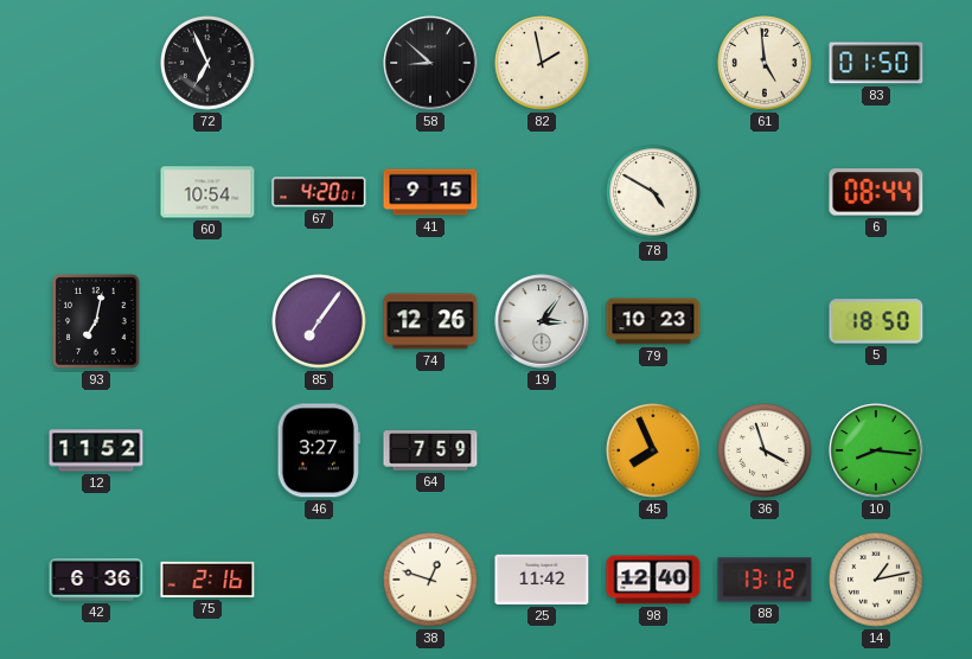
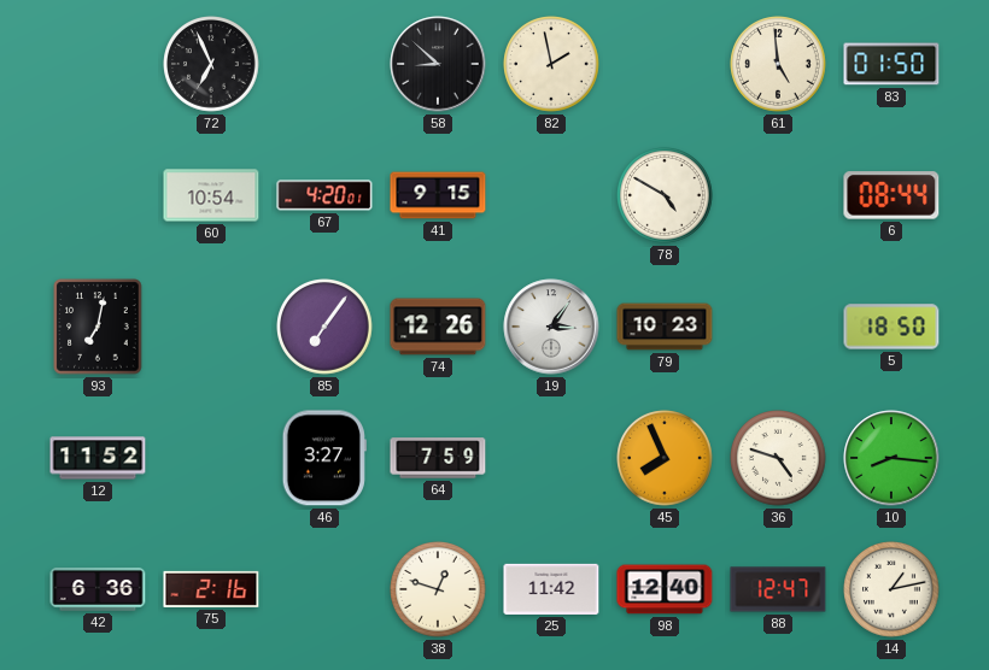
36: 3:57 -> 4:48
88: 13:12 -> 12:47
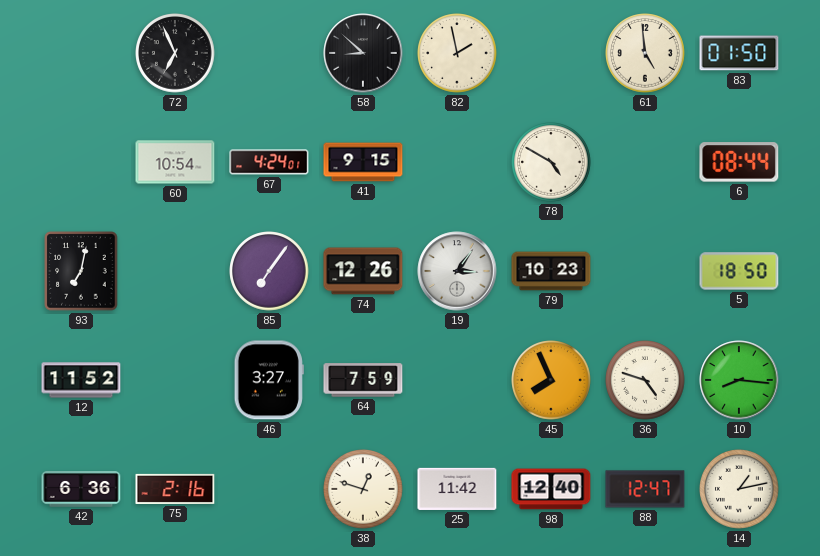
67: 4:20 -> 4:24
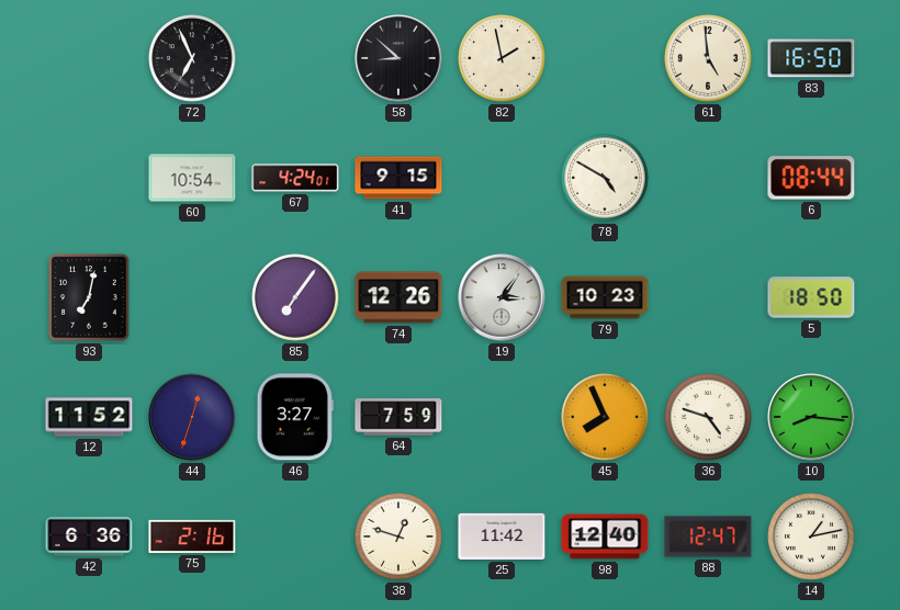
83: 01:50 -> 16:50
44: none -> 12:33
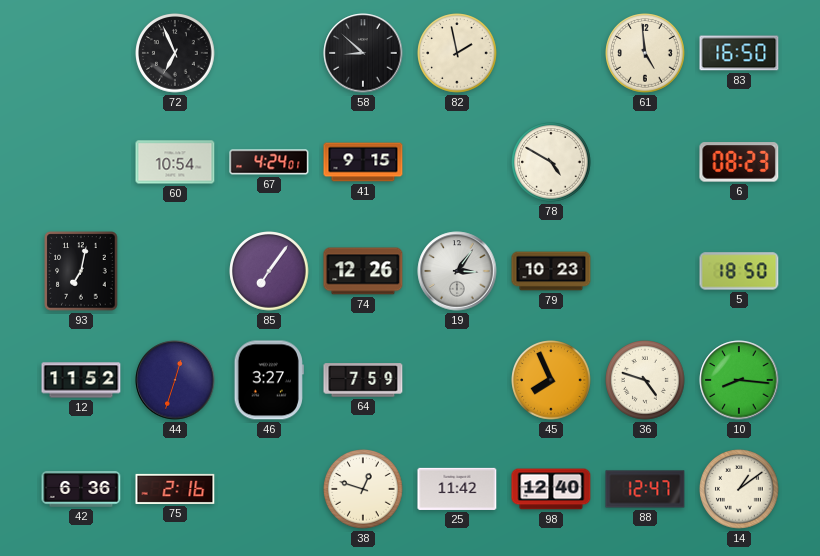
6: 08:44 -> 08:23
14: 1:13 -> 1:09
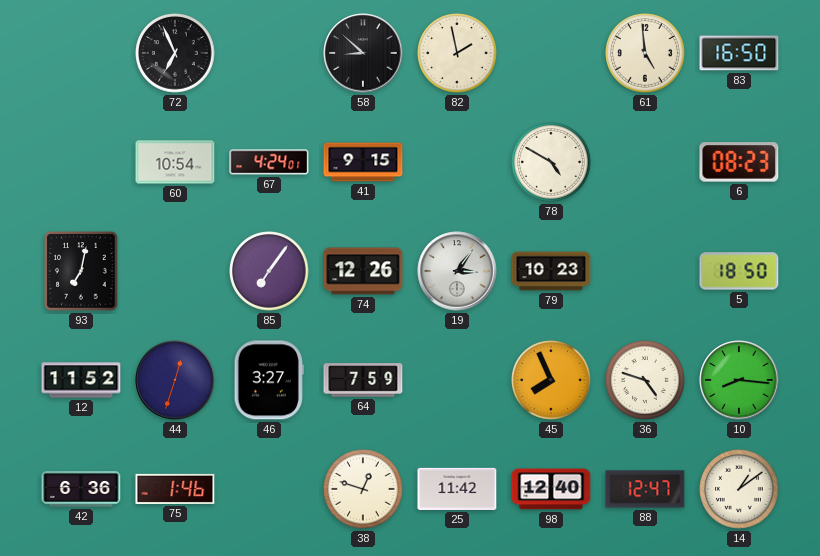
75: 2:16 -> 1:46
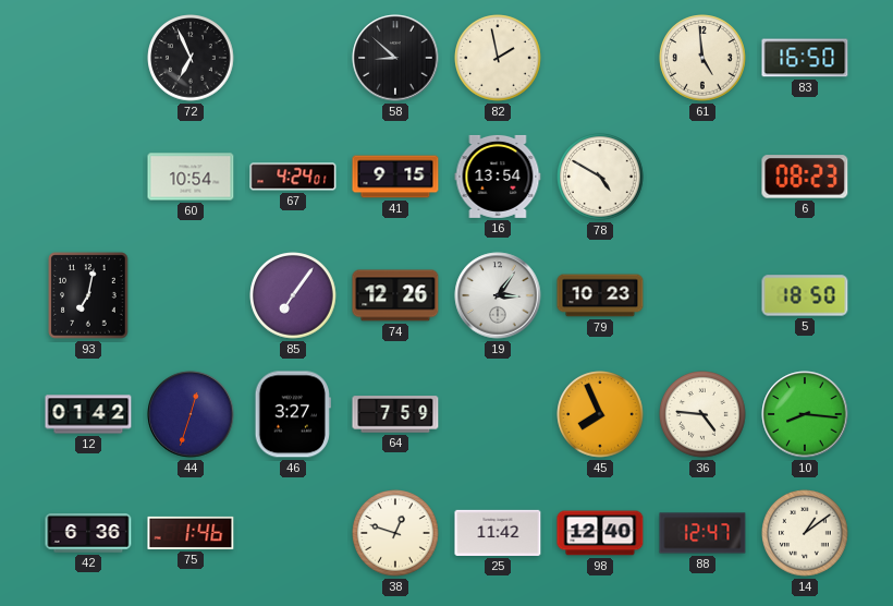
16: none -> 13:54
12: 11:52 -> 01:42
36: 4:48 -> 4:46
